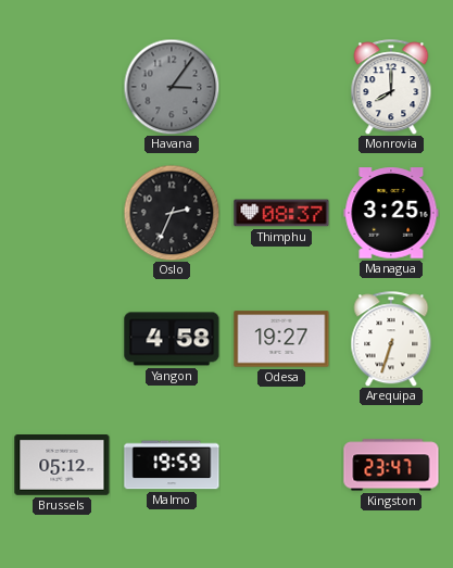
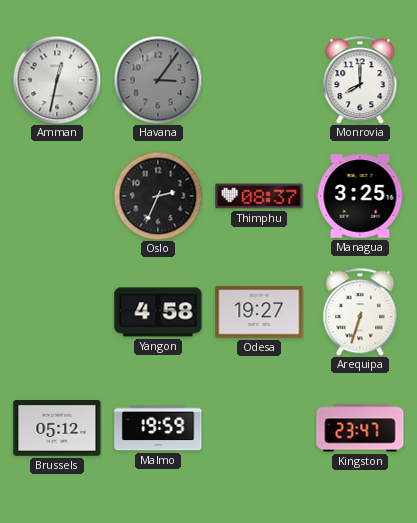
Amman: none -> 12:32
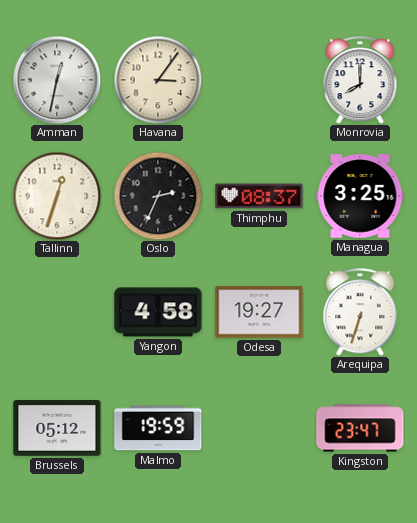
Havana dial: grey -> cream
Tallinn: none -> 12:33
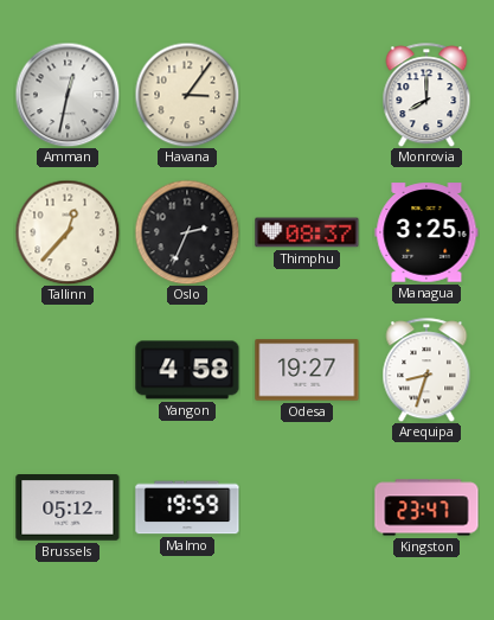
Tallinn: 12:33 -> 12:37
Arequipa: 6:33 -> 8:33
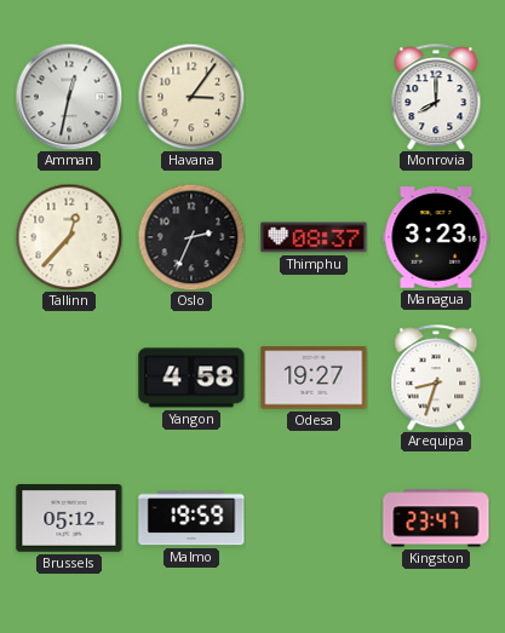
Managua: 3:25 -> 3:23
